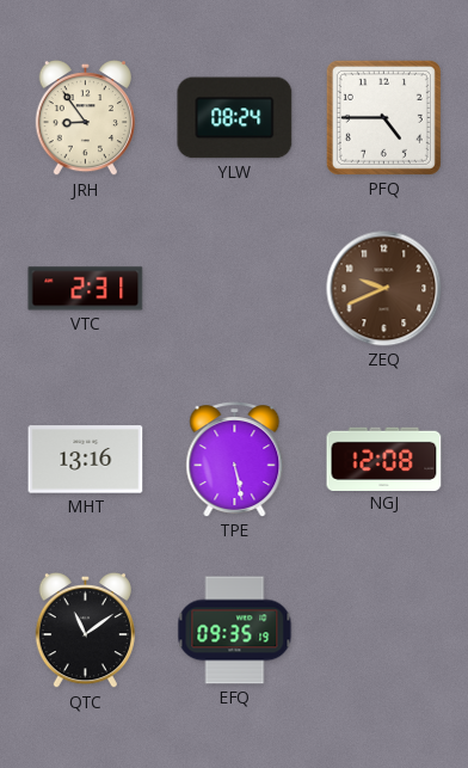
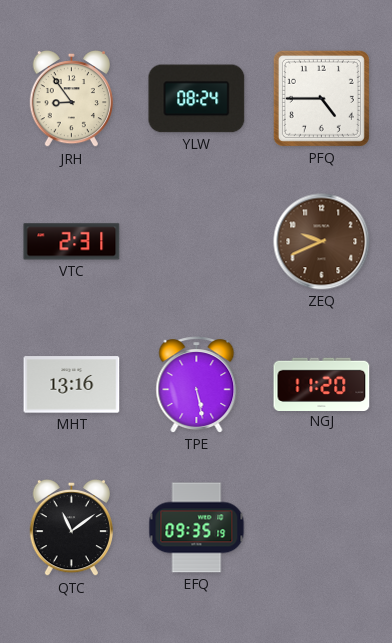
NGJ: 12:08 -> 11:20
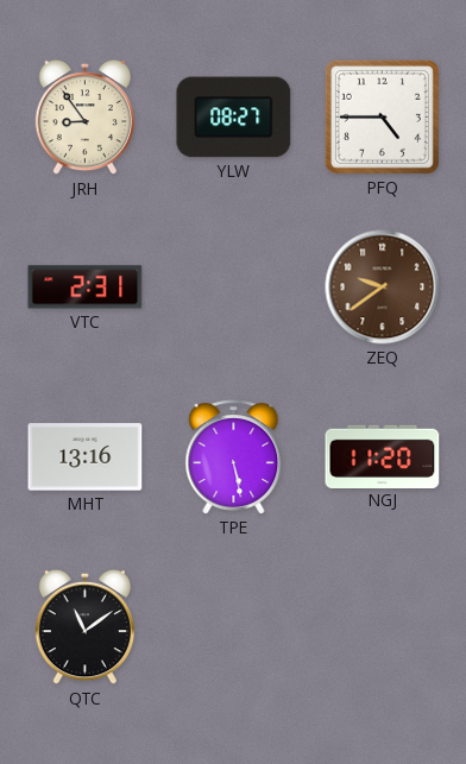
YLW: 08:24 -> 08:27
ZEQ: 9:41 -> 9:39
EFQ: 09:35 -> none
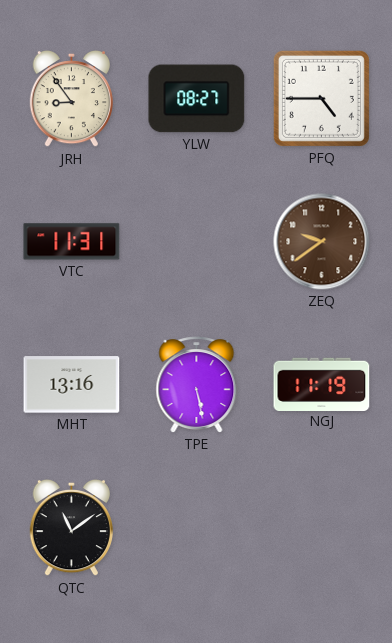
VTC: 2:31 -> 11:31
NGJ: 11:20 -> 11:19
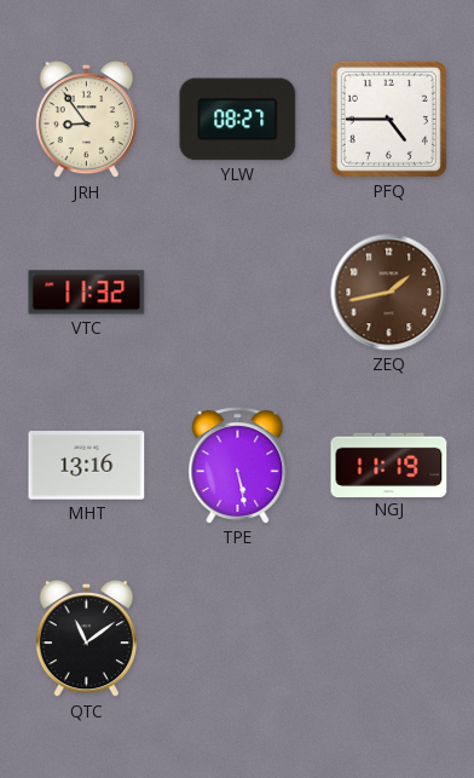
VTC: 11:31 -> 11:32
ZEQ: 9:39 -> 1:43
